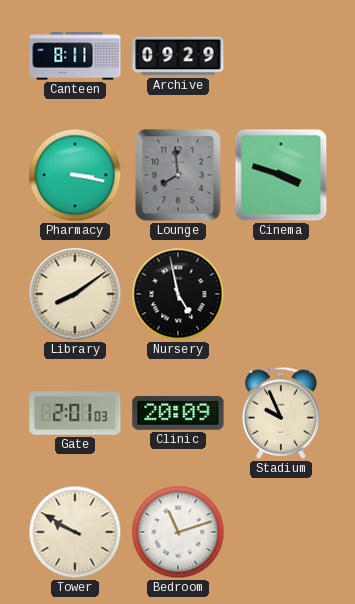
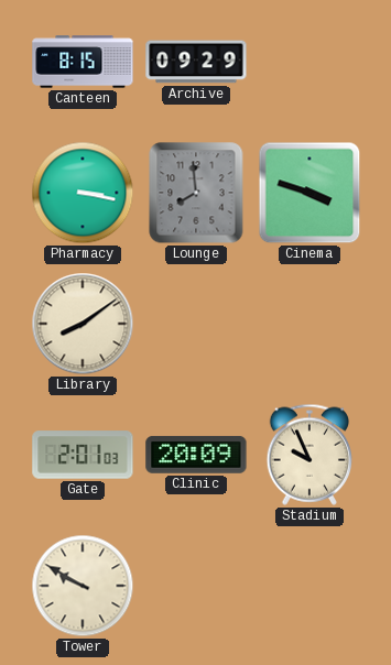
Canteen: 8:11 -> 8:15
Nursery: 4:58 -> none
Bedroom: 11:12 -> none
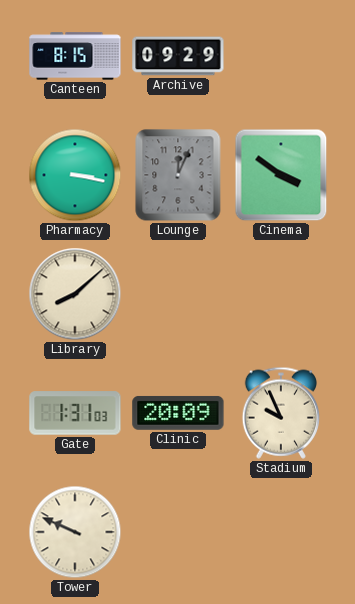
Lounge: 7:59 -> 12:04
Cinema: 3:48 -> 3:51
Library: 8:09 -> 8:08
Gate: 2:01 -> 1:31
Tower: 9:50 -> 9:49
